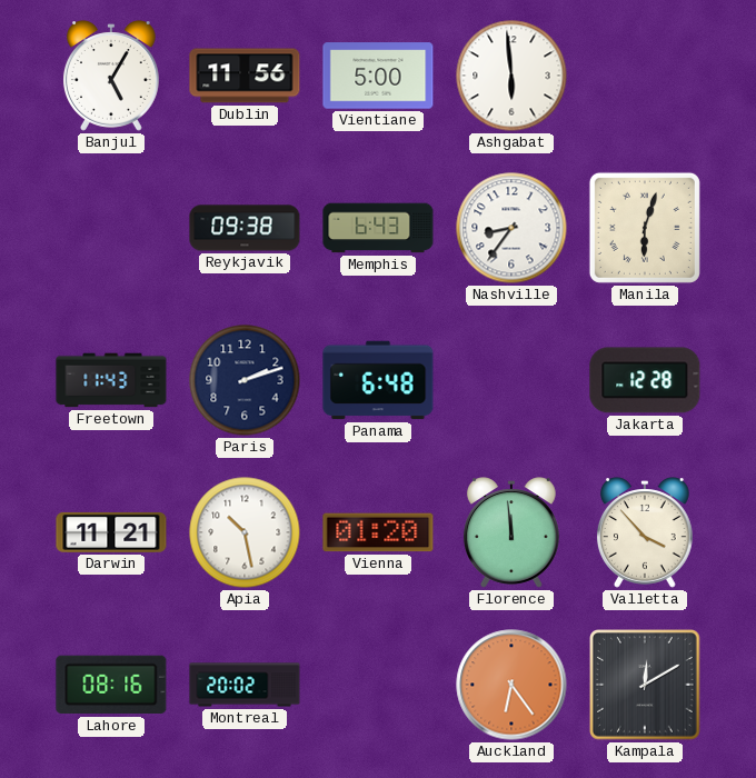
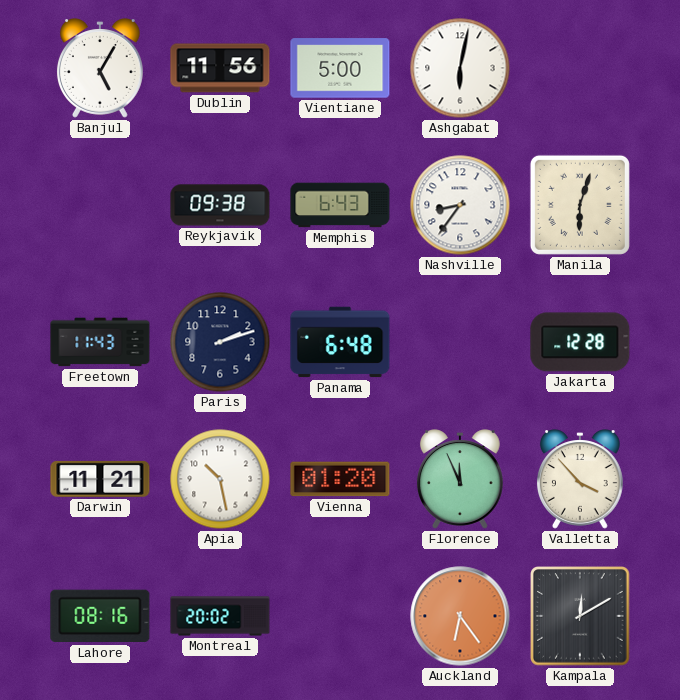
Ashgabat: 5:59 -> 6:02
Florence: 11:59 -> 11:56
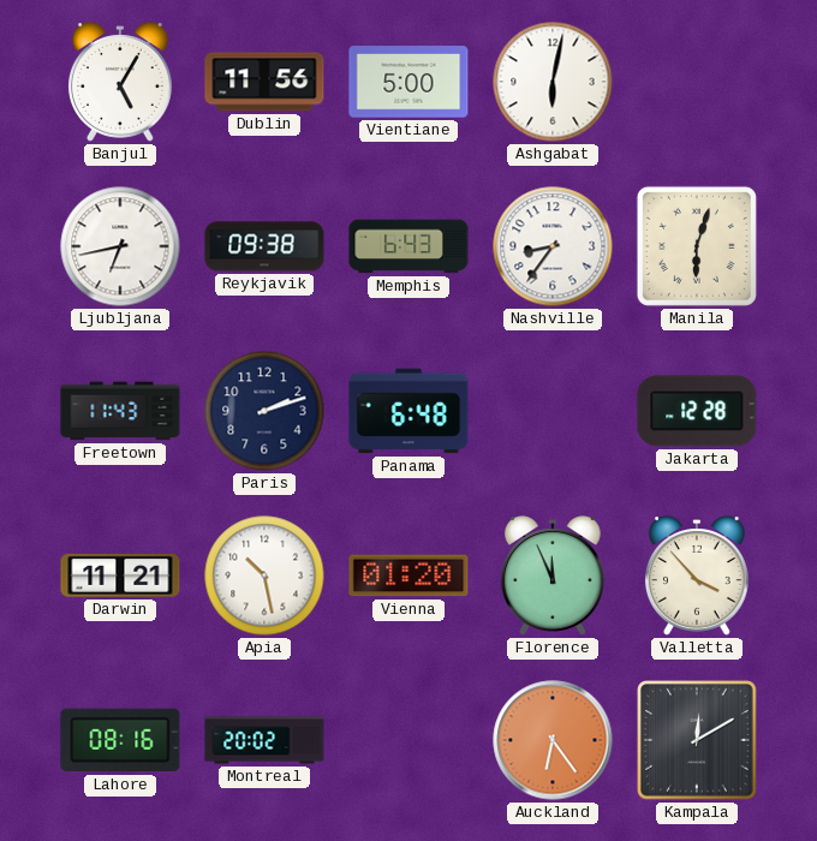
Ljubljana: none -> 6:43
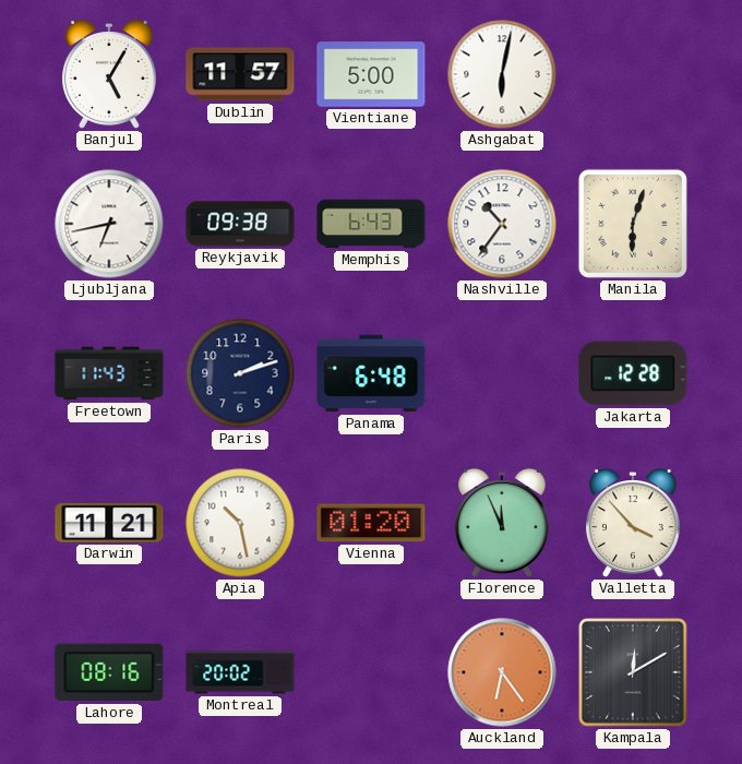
Dublin: 11:56 -> 11:57
Nashville: 8:36 -> 10:36
